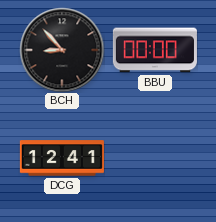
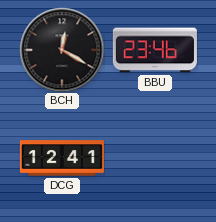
BCH: 8:53 -> 12:20
BBU: 00:00 -> 23:46
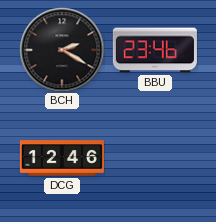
BCH: 12:20 -> 2:20
DCG: 12:41 -> 12:46
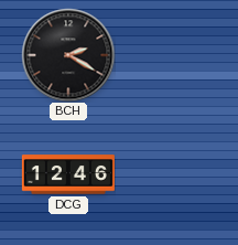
BBU: 23:46 -> none
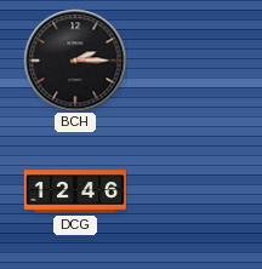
BCH: 2:20 -> 2:15
